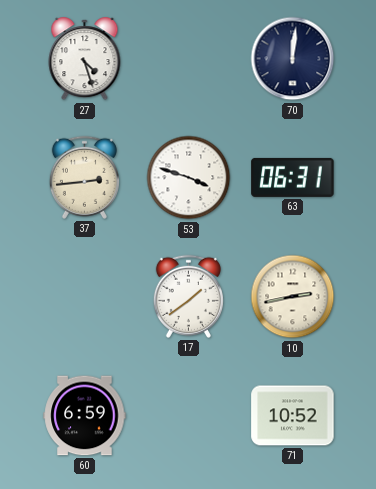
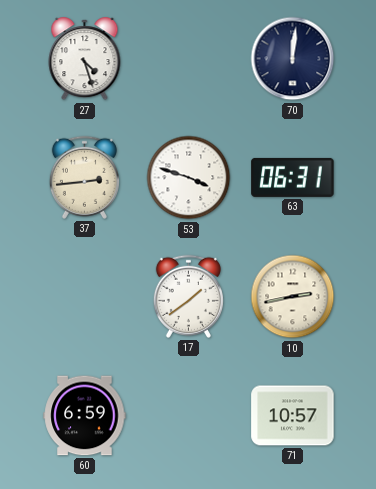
71: 10:52 -> 10:57
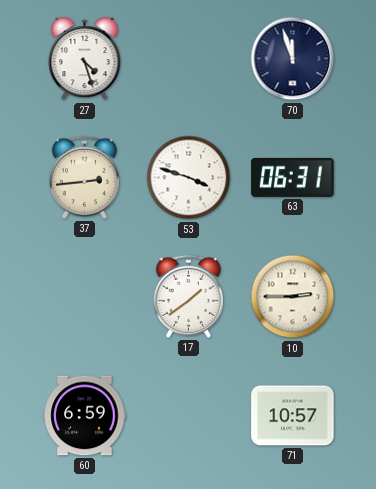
70: 12:01 -> 11:57
10: 2:43 -> 2:45
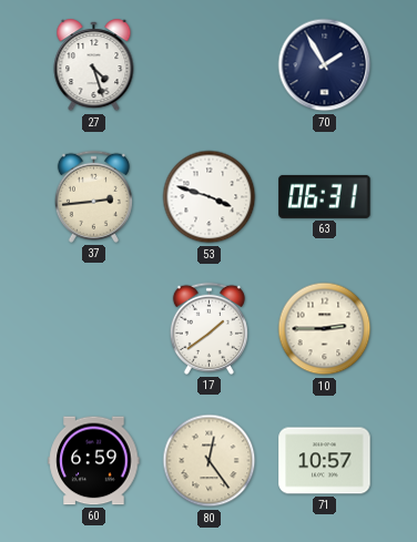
70: 11:57 -> 1:55
80: none -> 12:24
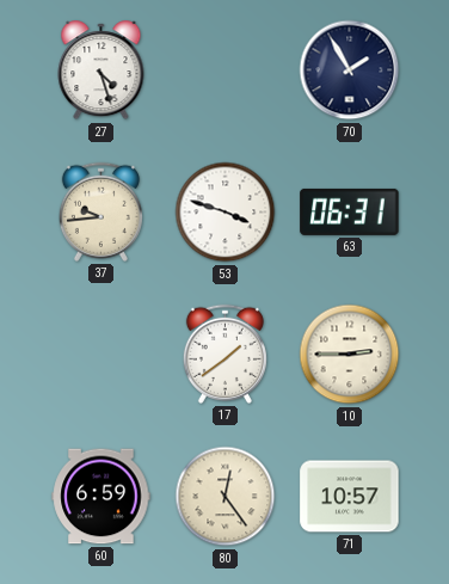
37: 2:44 -> 9:44
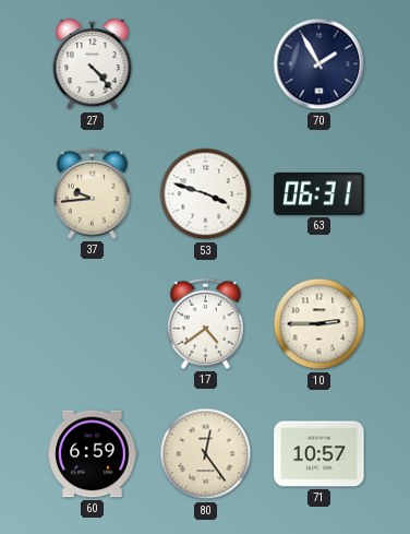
27: 4:27 -> 4:23
17: 1:39 -> 4:39
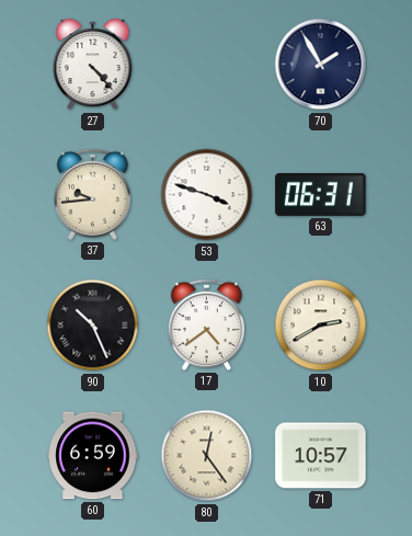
90: none -> 10:26
10: 2:45 -> 2:40
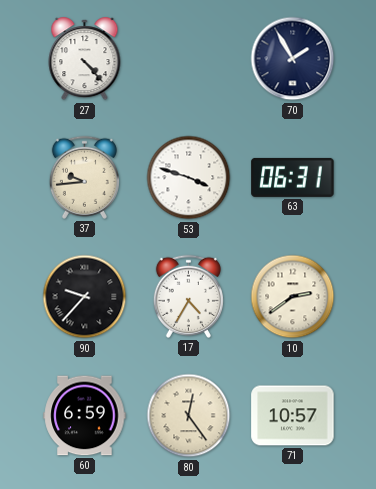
90: 10:26 -> 9:37
17: 4:39 -> 4:35
10: 2:40 -> 2:39
